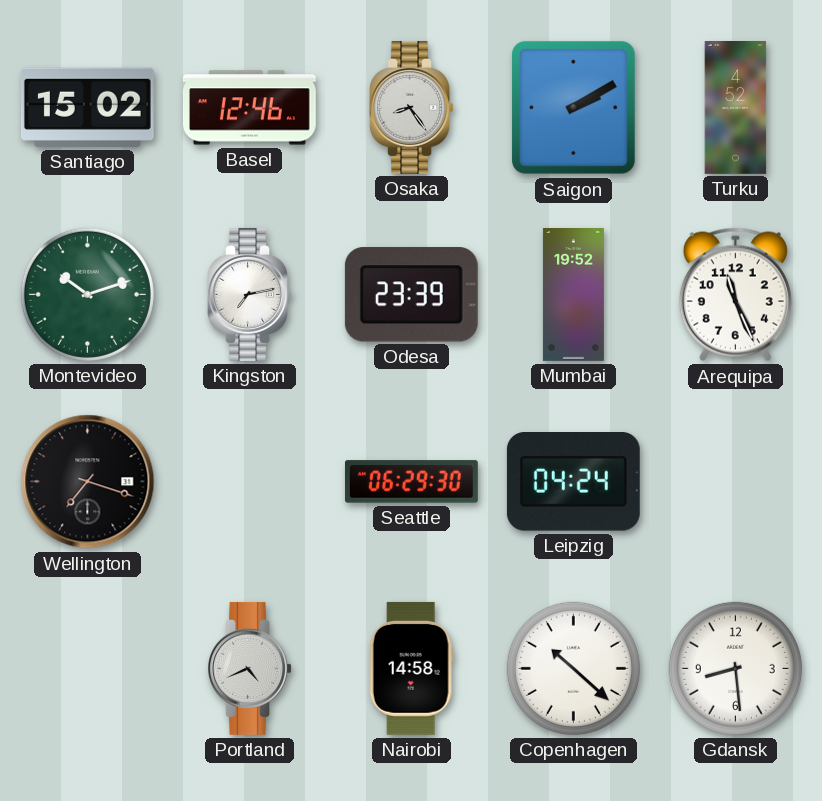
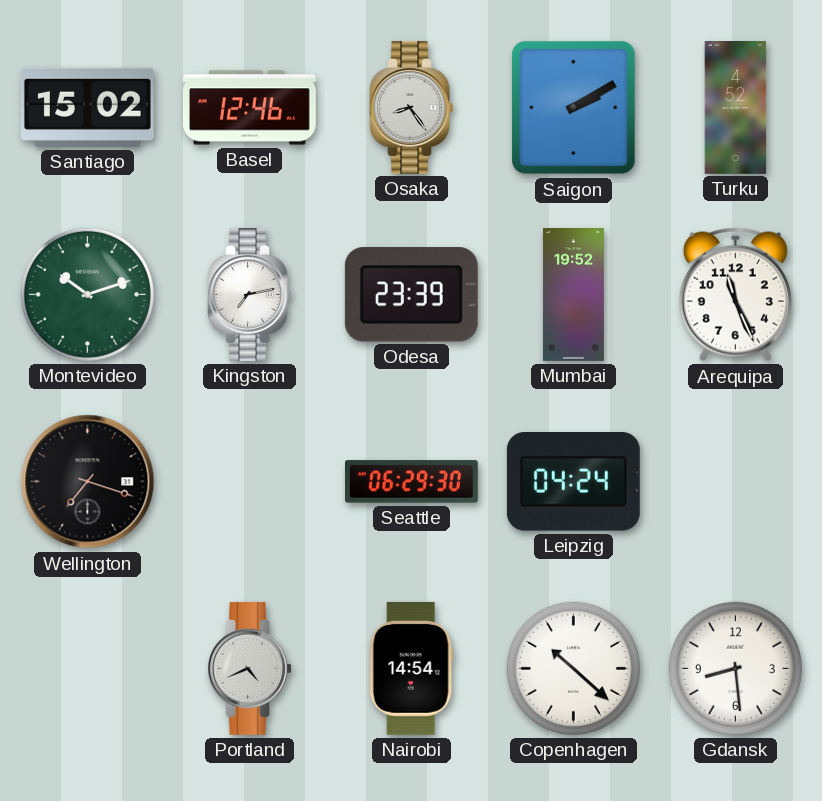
Nairobi: 14:58 -> 14:54
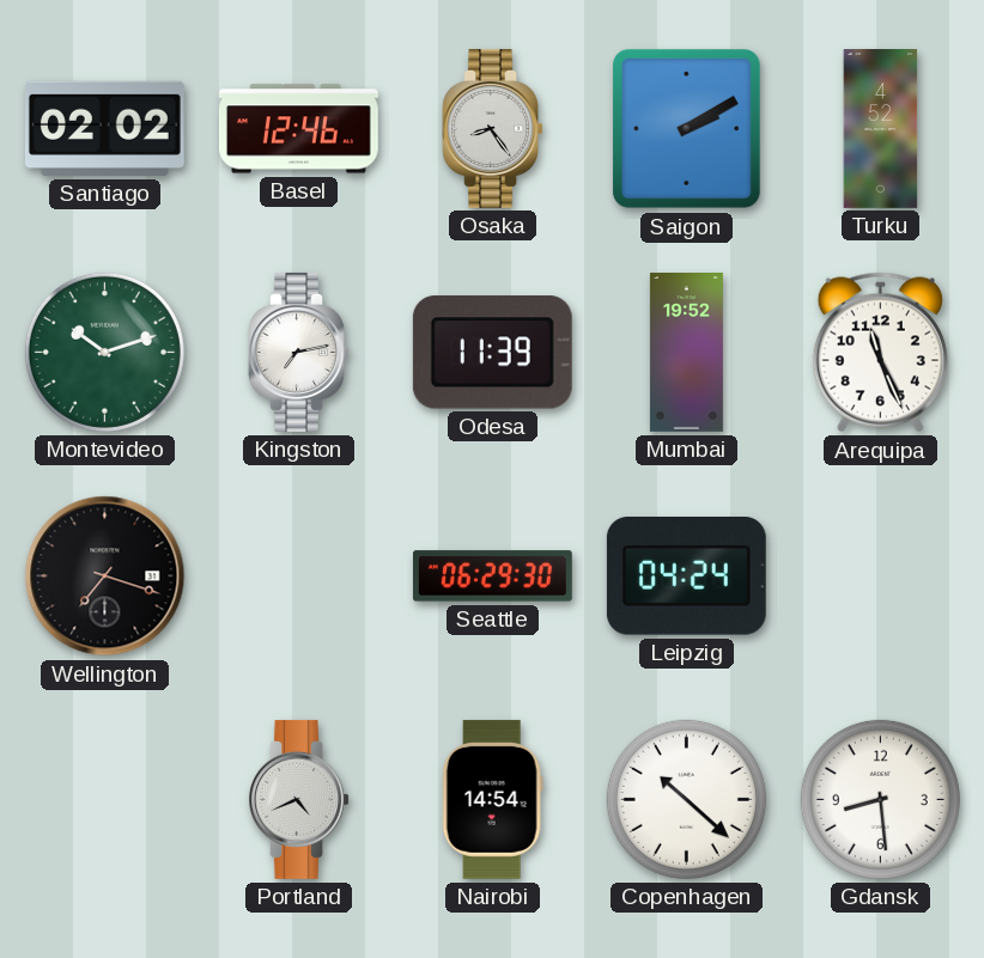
Santiago: 15:02 -> 02:02
Odesa: 23:39 -> 11:39
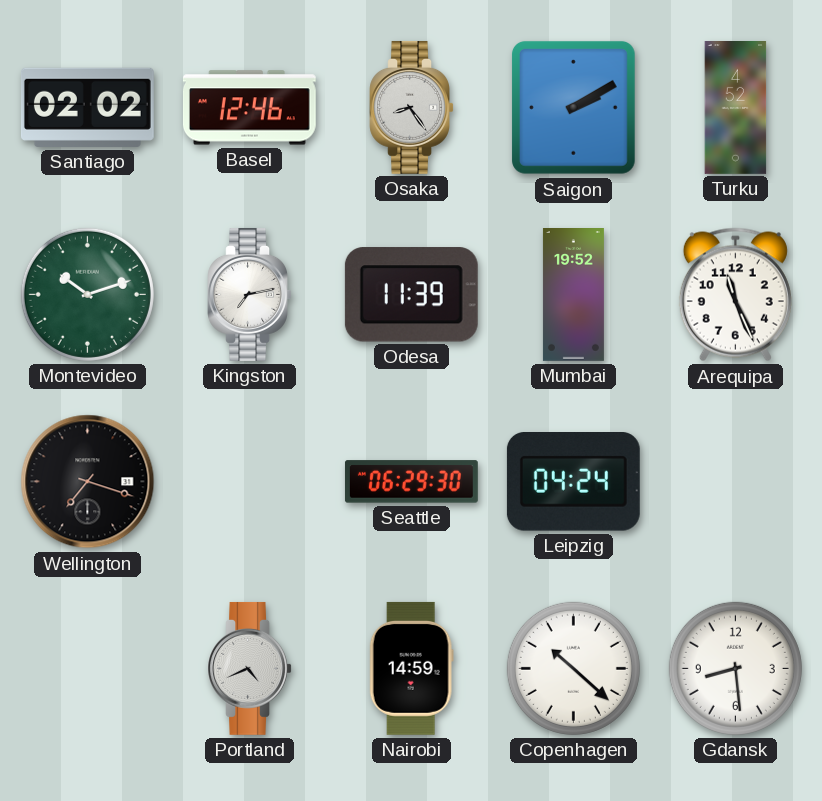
Nairobi: 14:54 -> 14:59
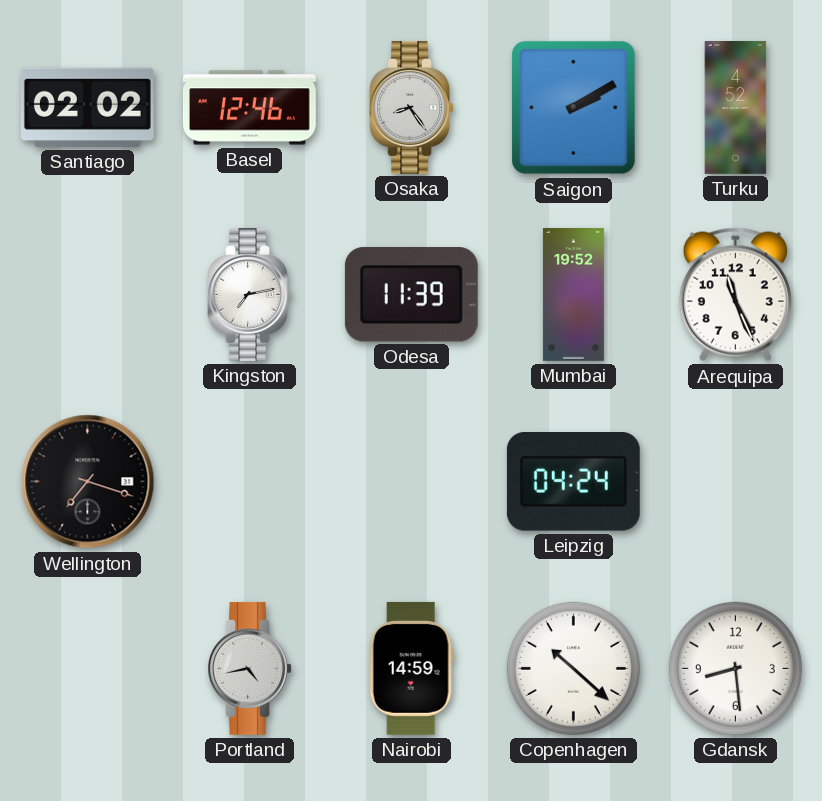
Montevideo: 10:12 -> none
Seattle: 06:29 -> none
Portland: 4:41 -> 4:43
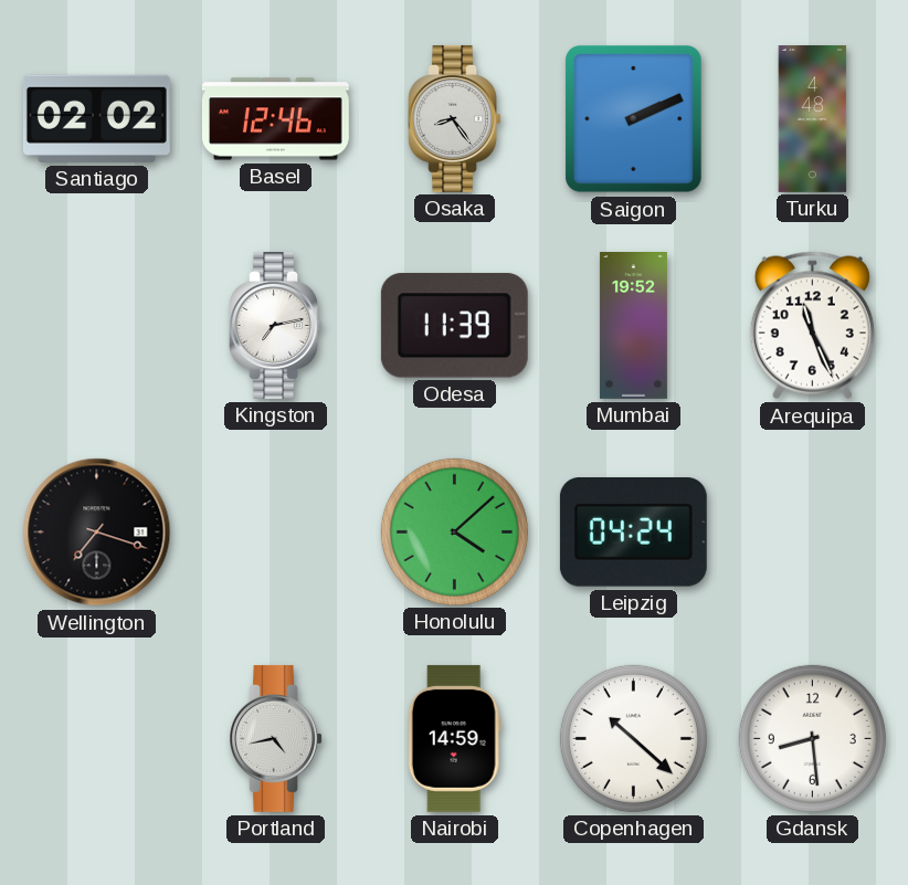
Saigon: 2:10 -> 2:11
Turku: 4:52 -> 4:48
Honolulu: none -> 4:08
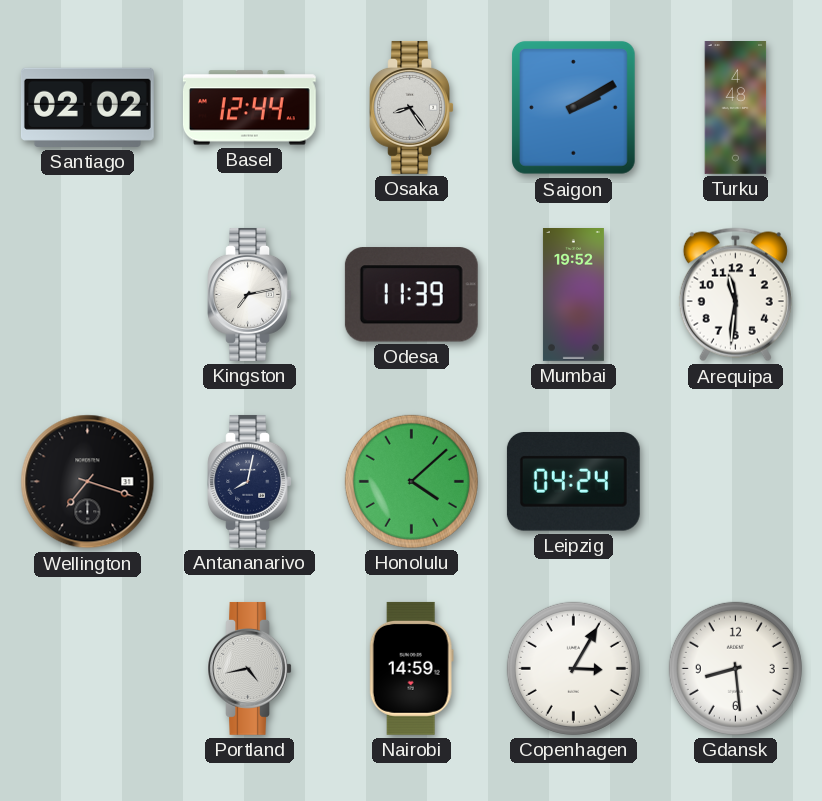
Basel: 12:46 -> 12:44
Saigon: 2:11 -> 2:10
Arequipa: 11:26 -> 11:31
Antananarivo: none -> 8:02
Copenhagen: 10:22 -> 3:05
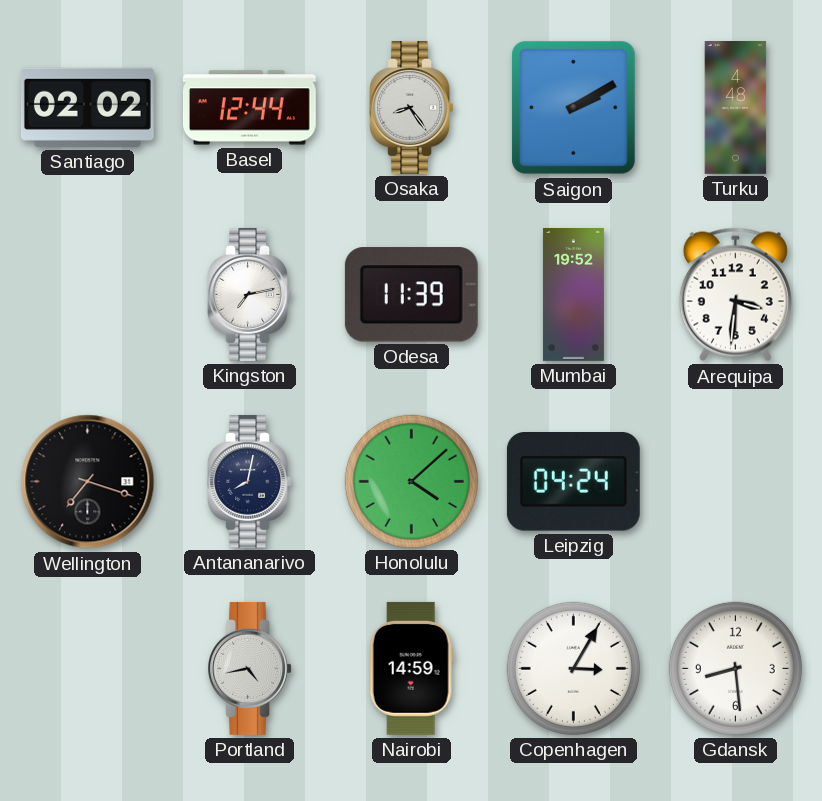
Arequipa: 11:31 -> 3:31
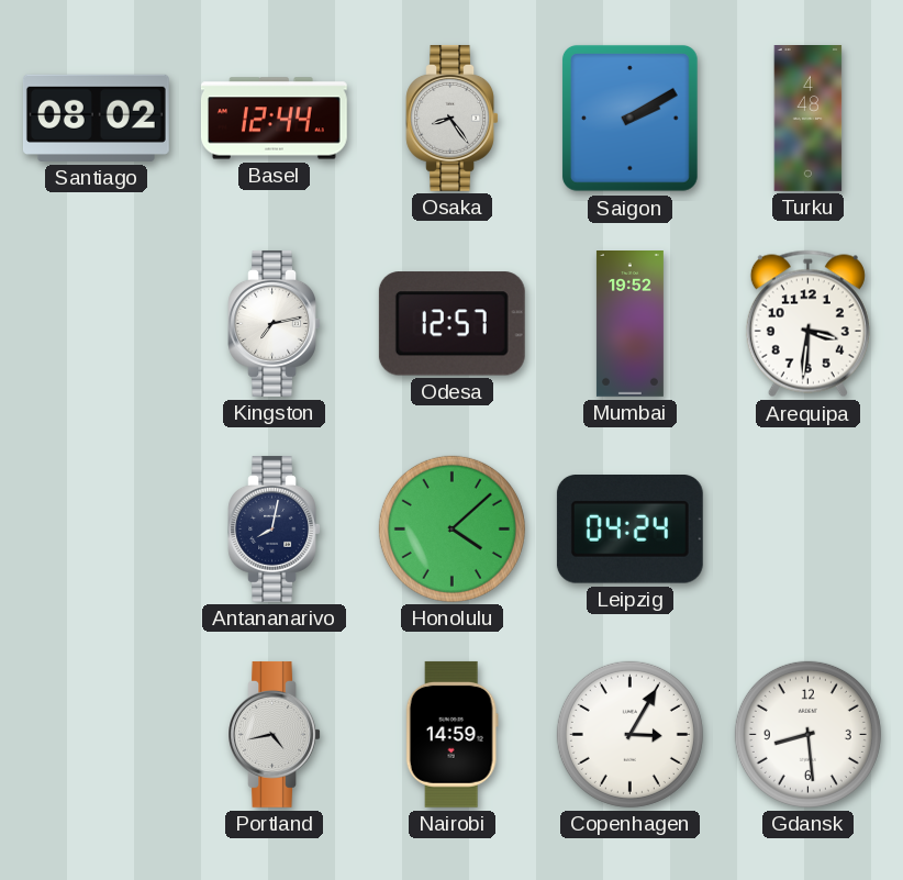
Santiago: 02:02 -> 08:02
Odesa: 11:39 -> 12:57
Wellington: 7:18 -> none
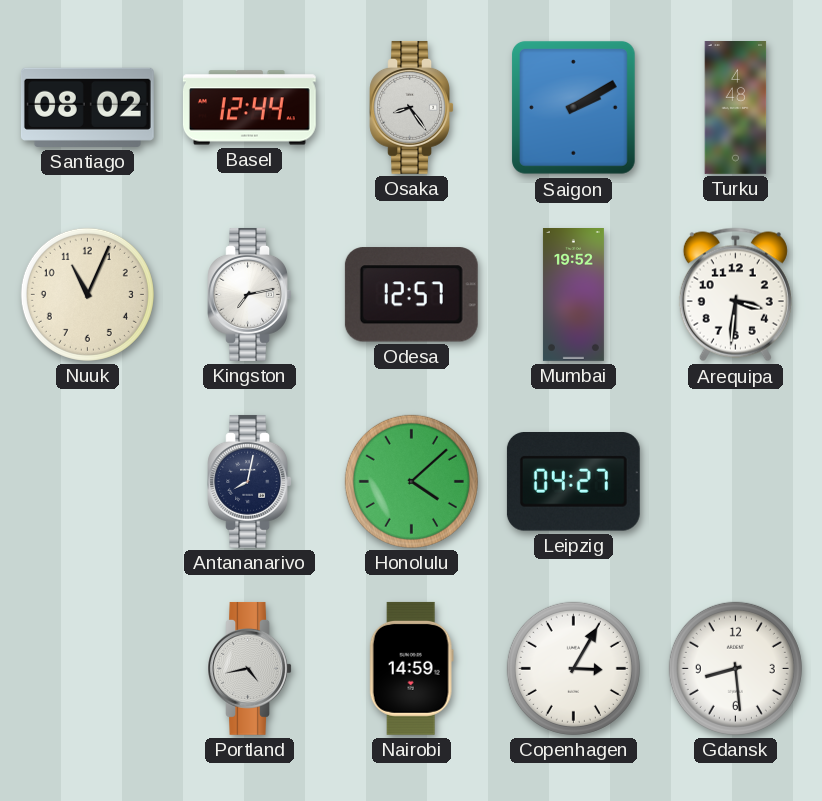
Nuuk: none -> 11:04
Leipzig: 04:24 -> 04:27
